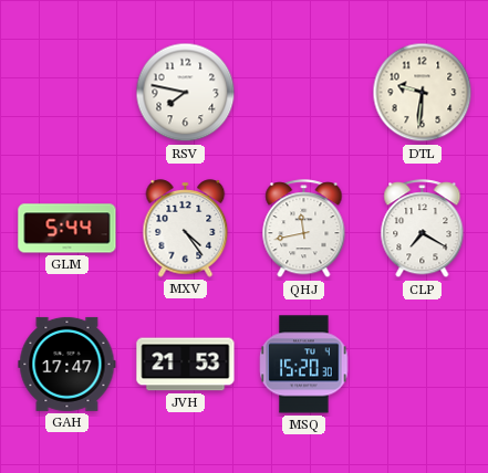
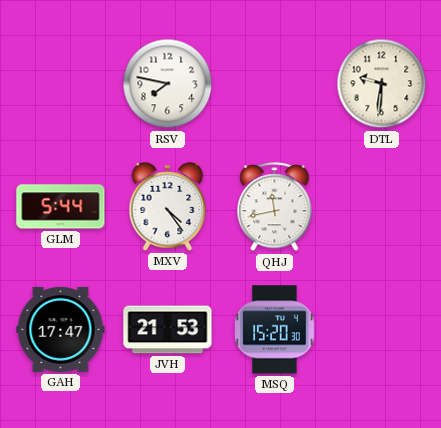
CLP: 7:20 -> none
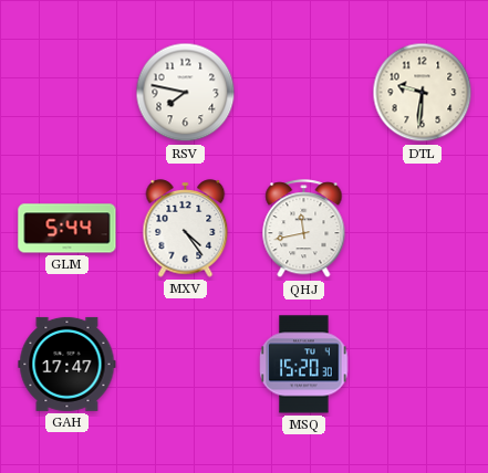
JVH: 21:53 -> none
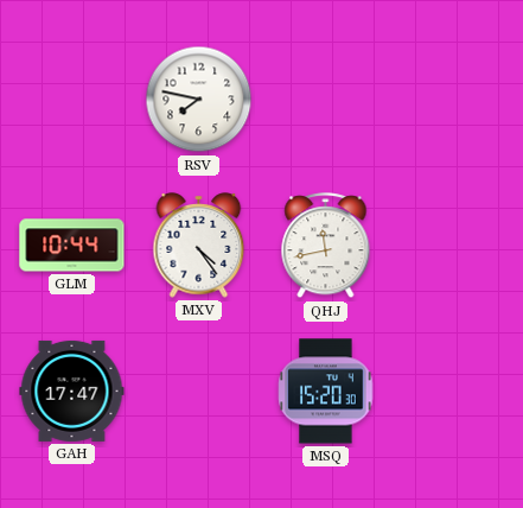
DTL: 9:31 -> none
GLM: 5:44 -> 10:44
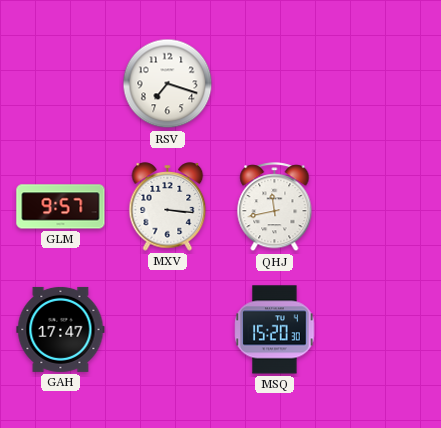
RSV: 7:47 -> 7:18
GLM: 10:44 -> 9:57
MXV: 4:24 -> 3:16
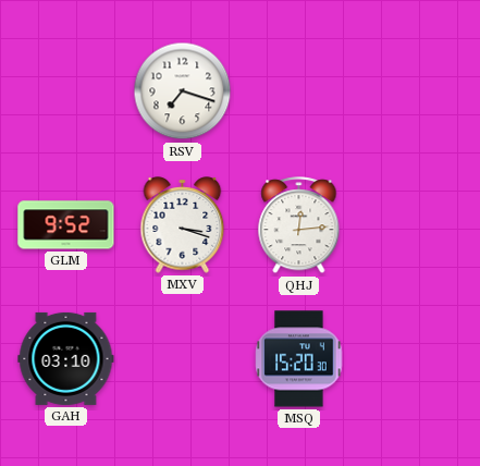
GLM: 9:57 -> 9:52
MXV: 3:16 -> 3:18
QHJ: 11:43 -> 12:14
GAH: 17:47 -> 03:10
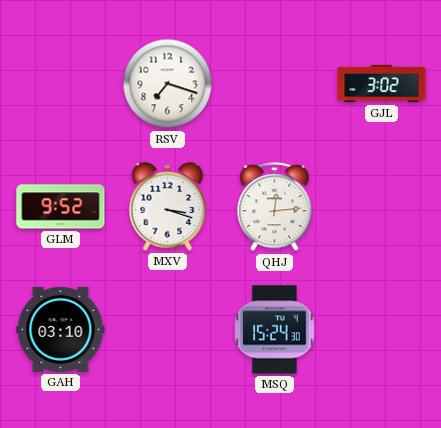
GJL: none -> 3:02
MSQ: 15:20 -> 15:24
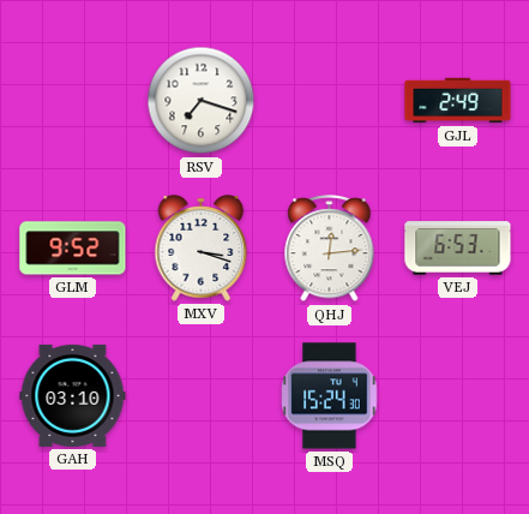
GJL: 3:02 -> 2:49
VEJ: none -> 6:53
